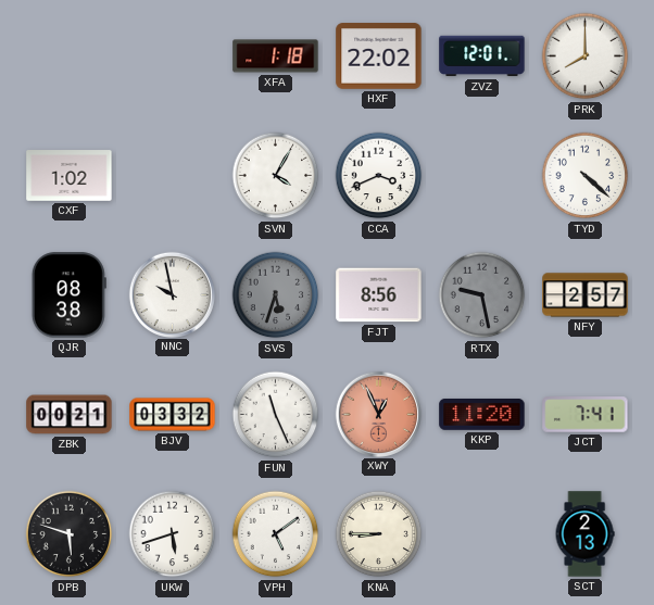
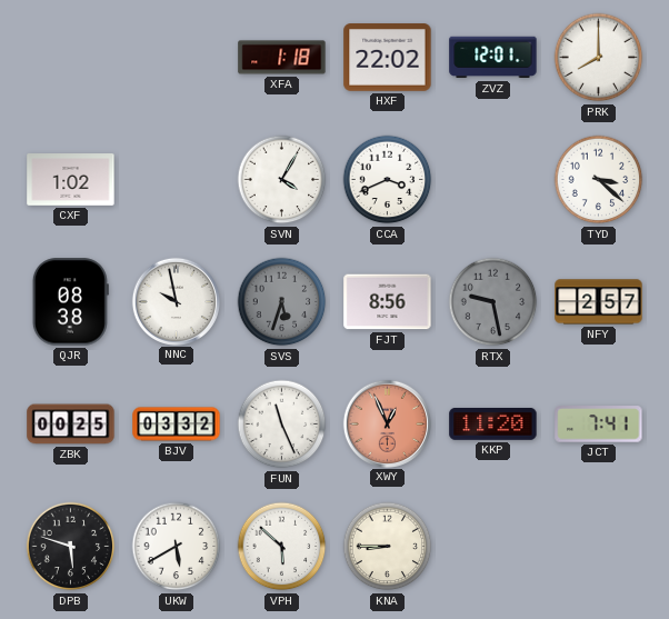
TYD: 4:22 -> 3:22
ZBK: 00:21 -> 00:25
UKW: 5:42 -> 5:40
VPH: 5:09 -> 5:52
SCT: 2:13 -> none
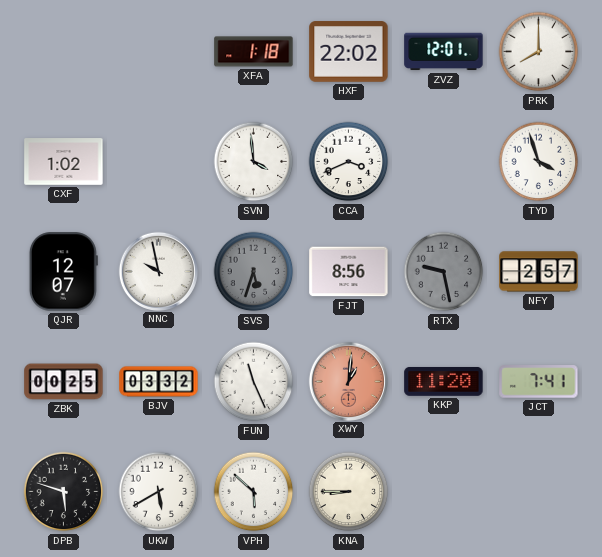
SVN: 4:05 -> 3:59
TYD: 3:22 -> 3:57
QJR: 08:38 -> 12:07
XWY: 12:56 -> 1:01
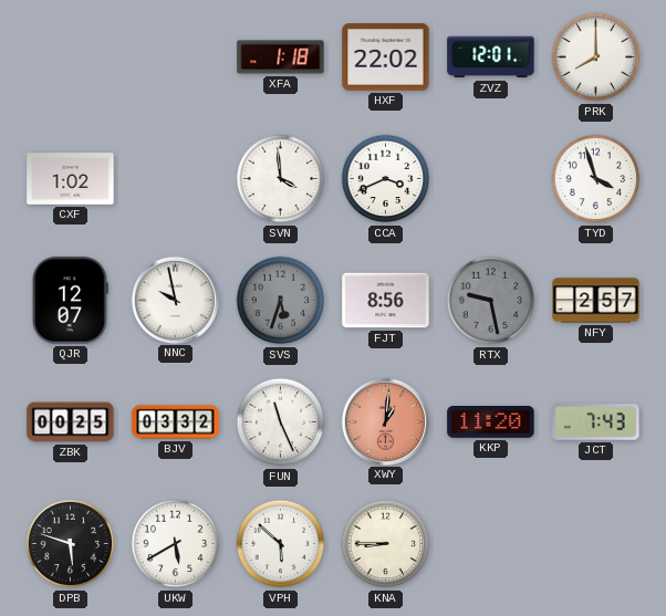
JCT: 7:41 -> 7:43
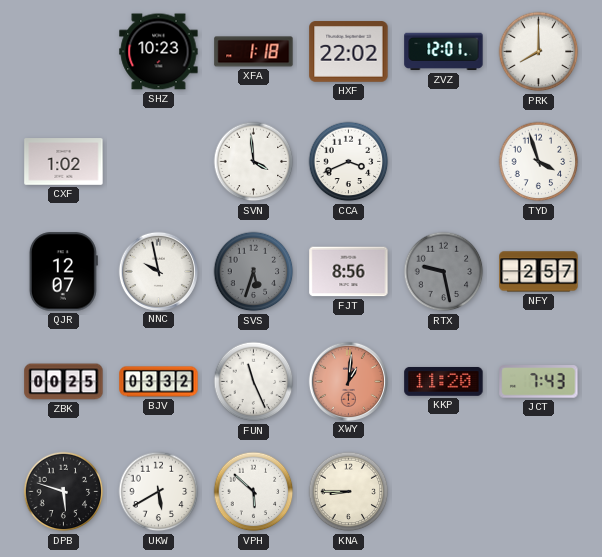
SHZ: none -> 10:23
